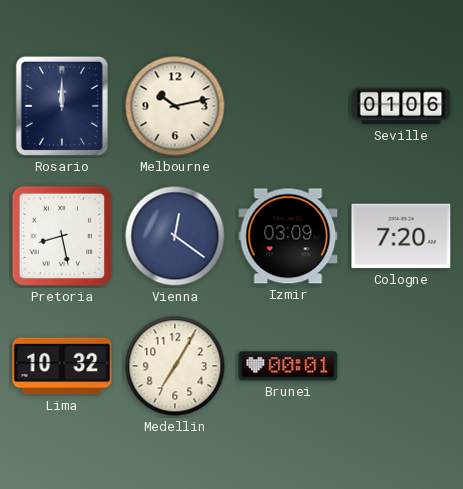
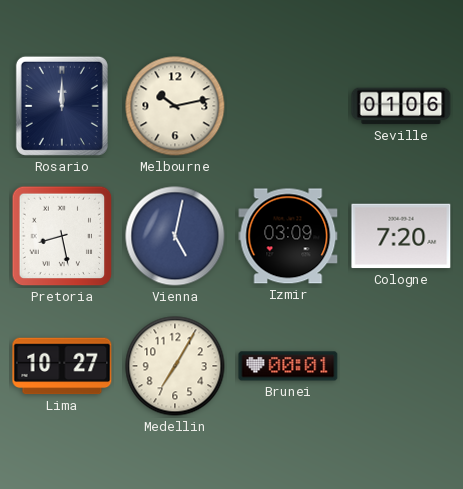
Vienna: 12:21 -> 5:02
Lima: 10:32 -> 10:27
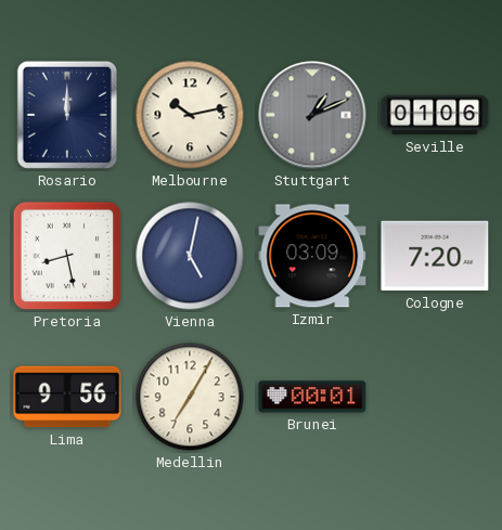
Stuttgart: none -> 1:11
Lima: 10:27 -> 9:56
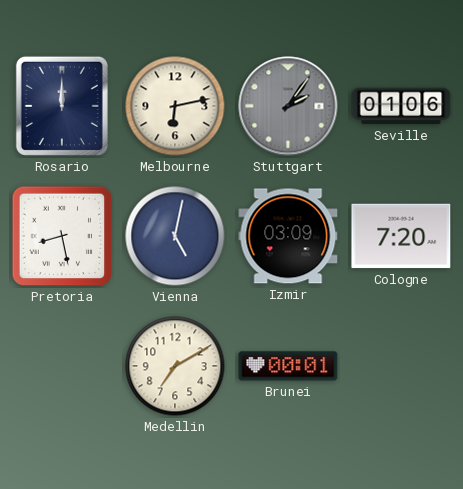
Melbourne: 10:13 -> 6:13
Stuttgart: 1:11 -> 2:06
Lima: 9:56 -> none
Medellin: 7:05 -> 7:10
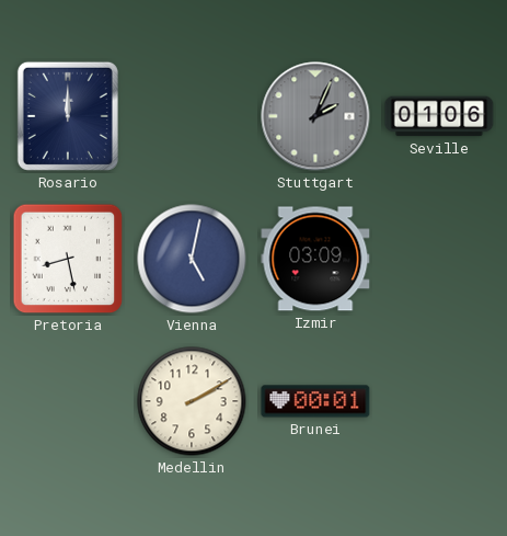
Melbourne: 6:13 -> none
Stuttgart: 2:06 -> 2:04
Cologne: 7:20 -> none
Medellin: 7:10 -> 2:10
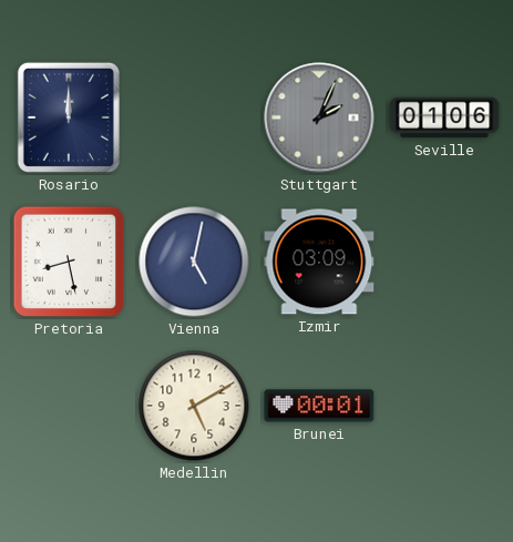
Medellin: 2:10 -> 5:10
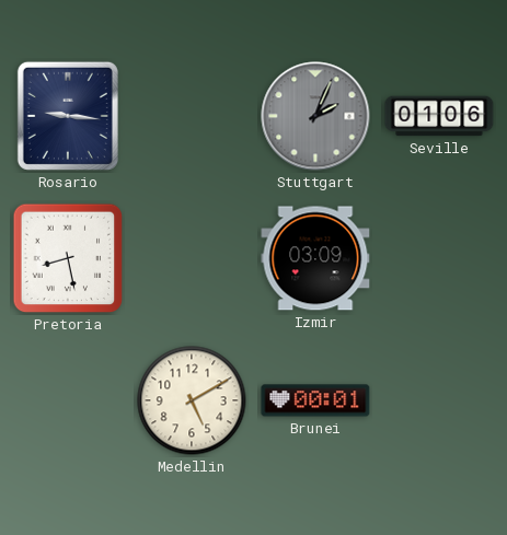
Rosario: 12:00 -> 9:16
Vienna: 5:02 -> none
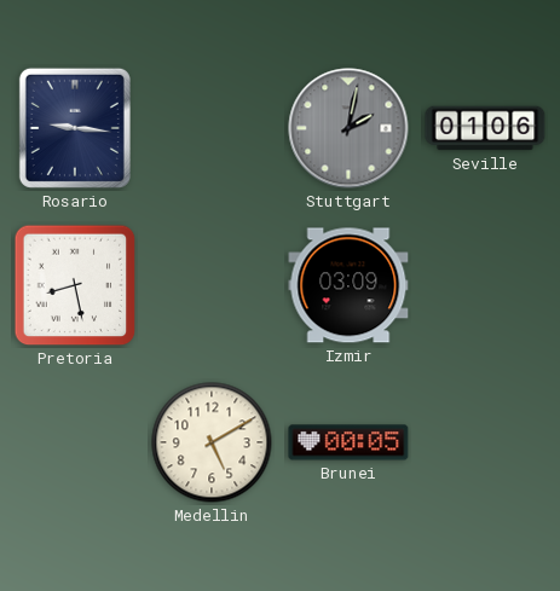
Stuttgart: 2:04 -> 2:02
Brunei: 00:01 -> 00:05
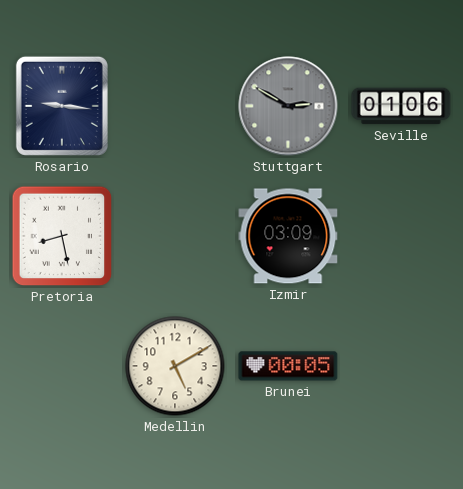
Stuttgart: 2:02 -> 2:50
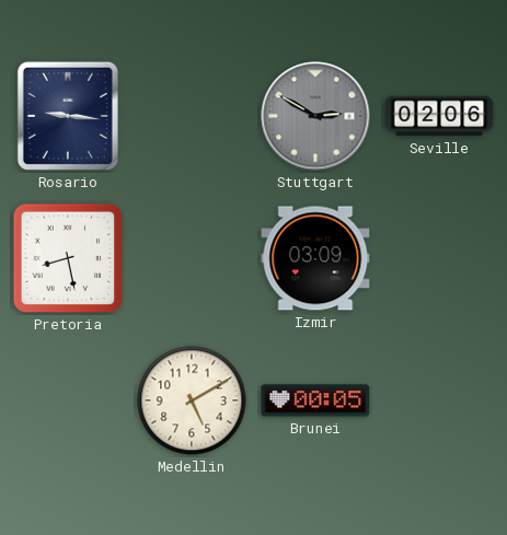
Seville: 01:06 -> 02:06
